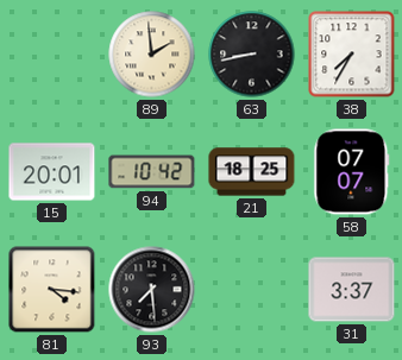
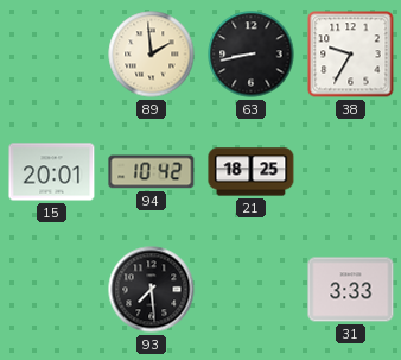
38: 7:35 -> 9:35
58: 07:07 -> none
81: 4:16 -> none
31: 3:37 -> 3:33
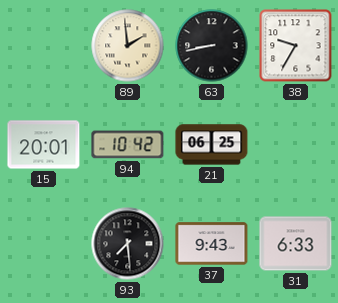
21: 18:25 -> 06:25
37: none -> 9:43
31: 3:33 -> 6:33
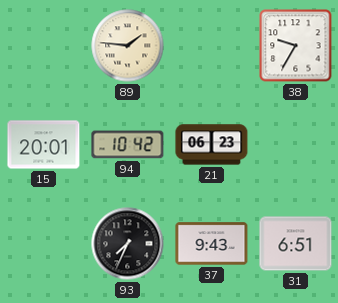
89: 1:59 -> 1:46
63: 8:43 -> none
21: 06:25 -> 06:23
93: 7:29 -> 7:34
31: 6:33 -> 6:51
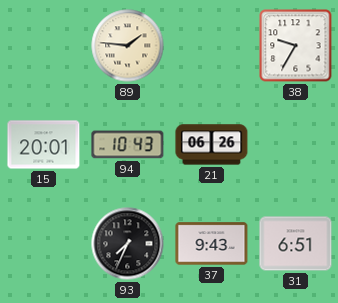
94: 10:42 -> 10:43
21: 06:23 -> 06:26
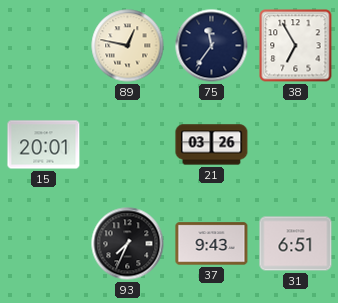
89: 1:46 -> 12:47
75: none -> 11:36
38: 9:35 -> 6:55
94: 10:43 -> none
21: 06:26 -> 03:26
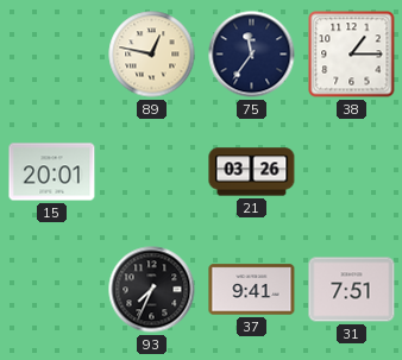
38: 6:55 -> 1:15
37: 9:43 -> 9:41
31: 6:51 -> 7:51
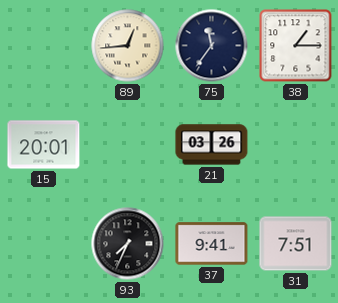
89: 12:47 -> 12:44
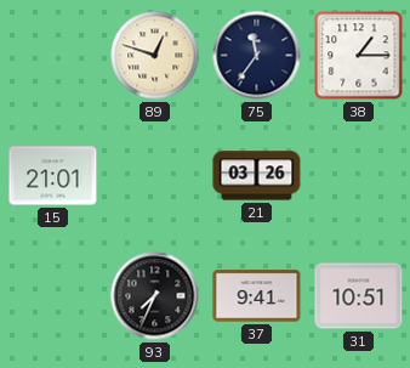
89: 12:44 -> 12:48
15: 20:01 -> 21:01
31: 7:51 -> 10:51
